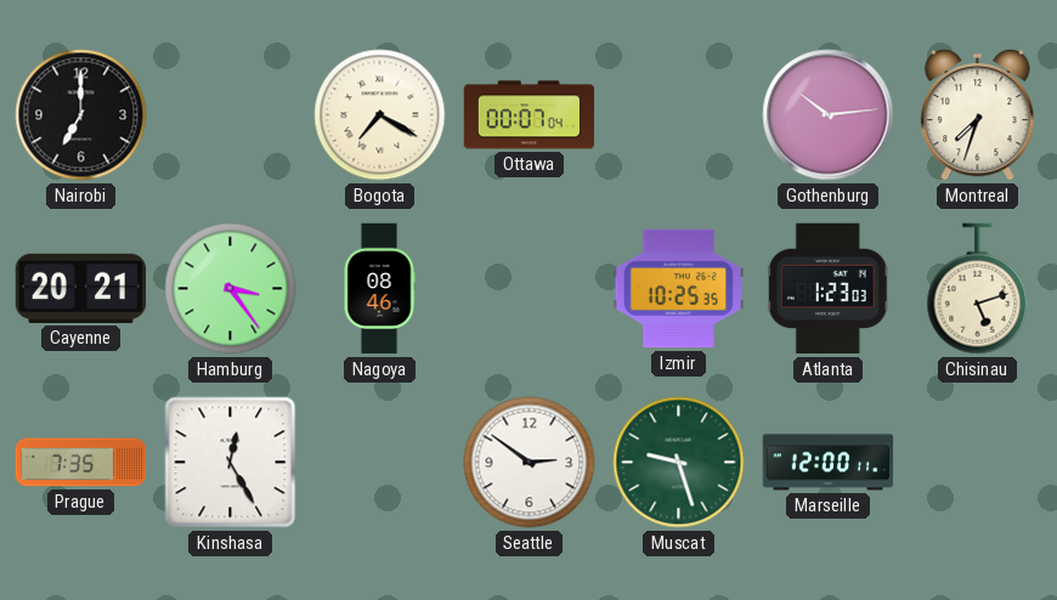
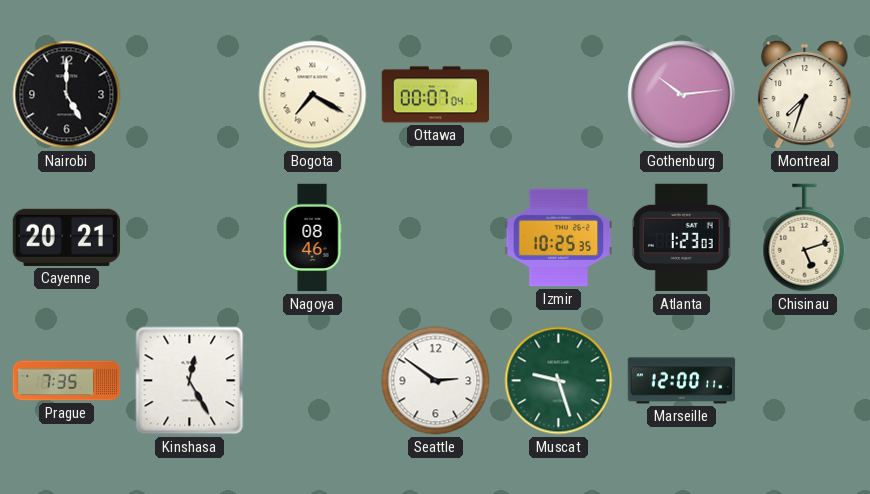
Nairobi: 7:00 -> 5:00
Hamburg: 3:24 -> none
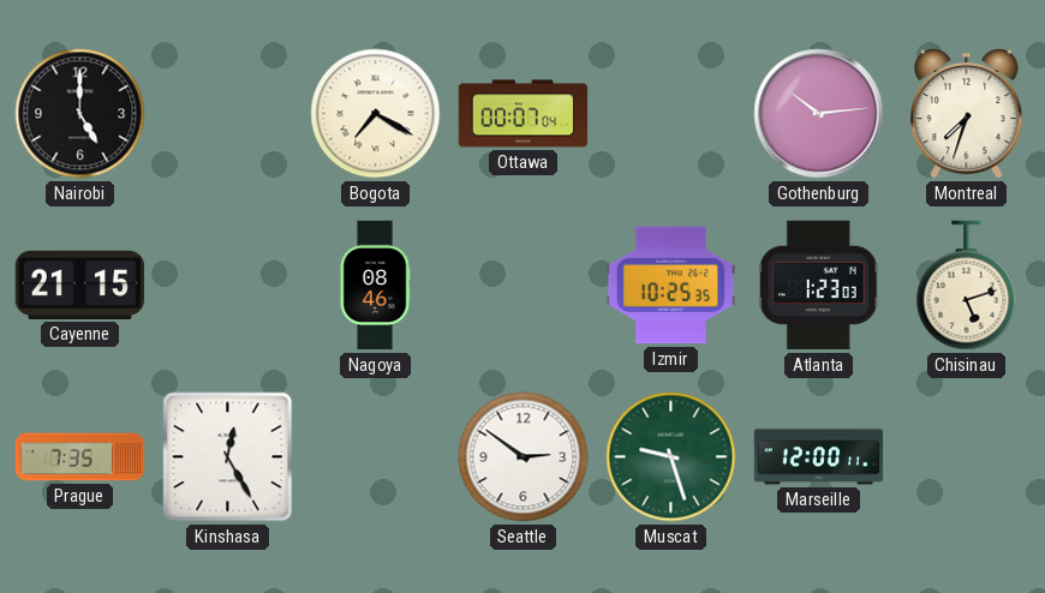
Cayenne: 20:21 -> 21:15
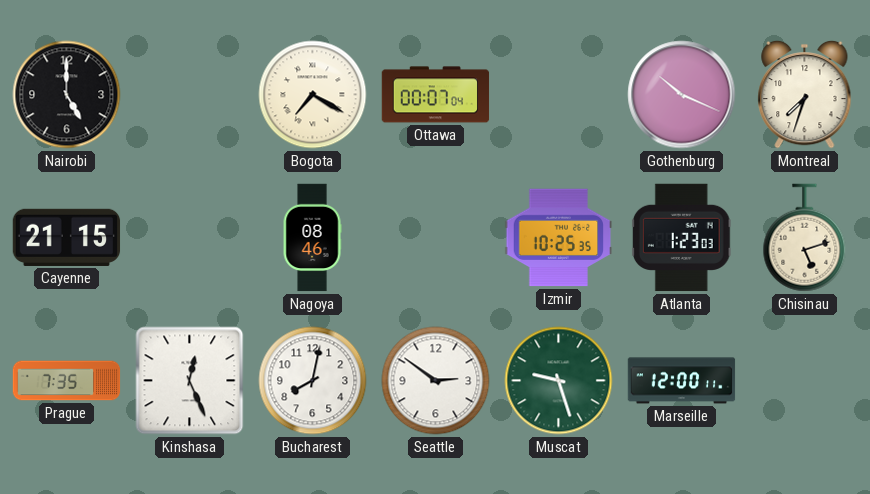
Gothenburg: 10:14 -> 10:19
Kinshasa: 12:25 -> 12:26
Bucharest: none -> 8:02
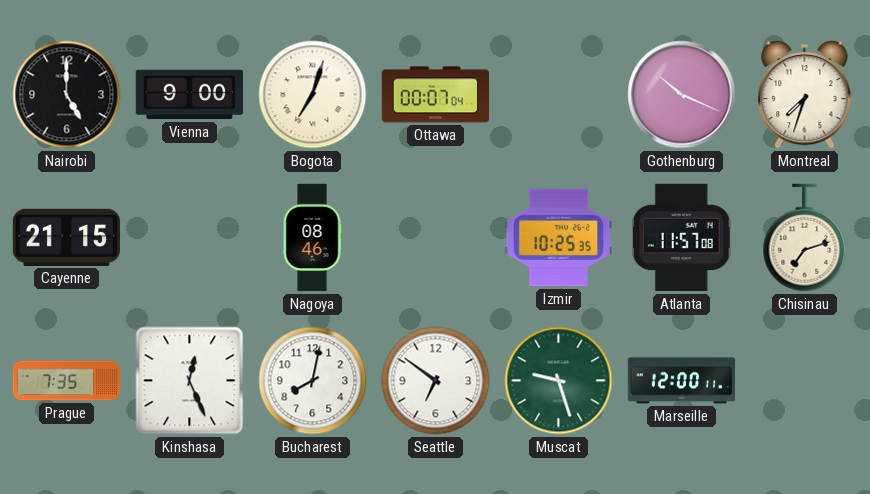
Vienna: none -> 9:00
Bogota: 7:20 -> 7:03
Atlanta: 1:23 -> 11:57
Chisinau: 5:12 -> 7:12
Seattle: 2:51 -> 6:51
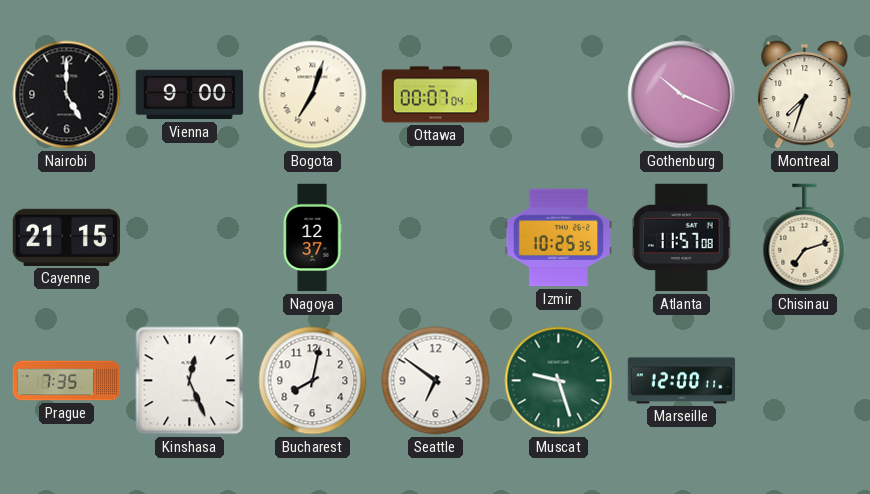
Nagoya: 08:46 -> 12:37
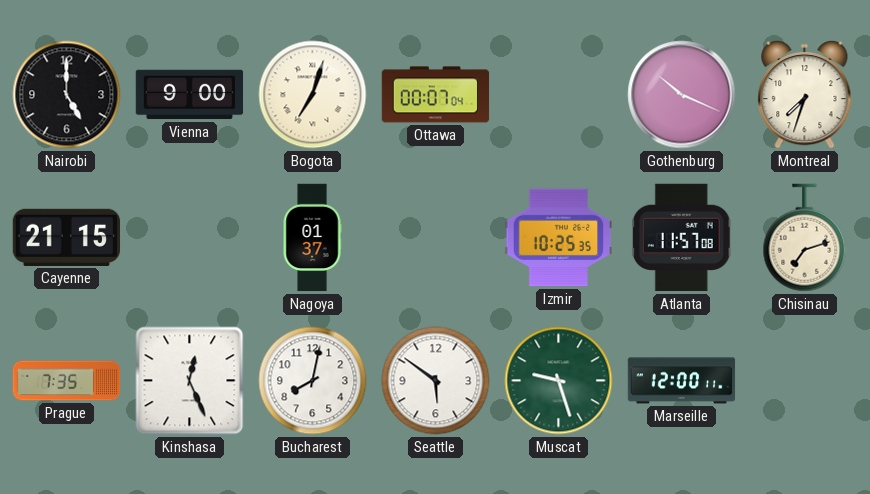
Nagoya: 12:37 -> 01:37
Seattle: 6:51 -> 5:51
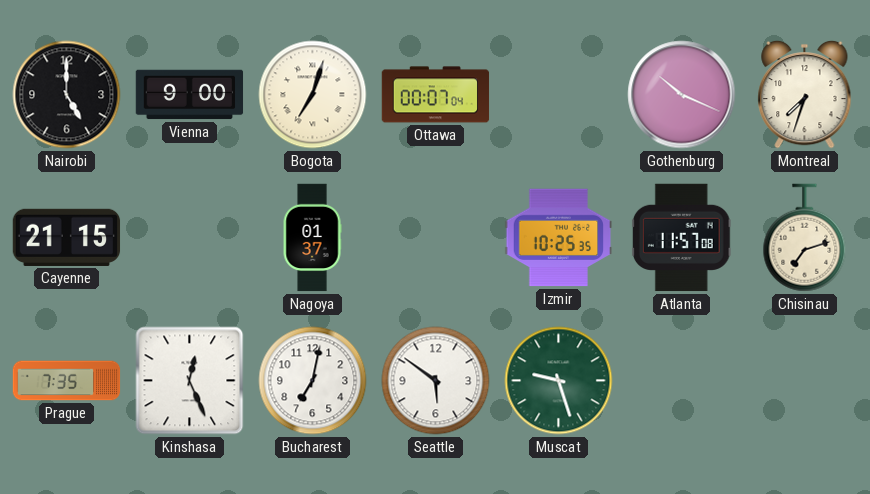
Bucharest: 8:02 -> 7:02
Marseille: 12:00 -> none
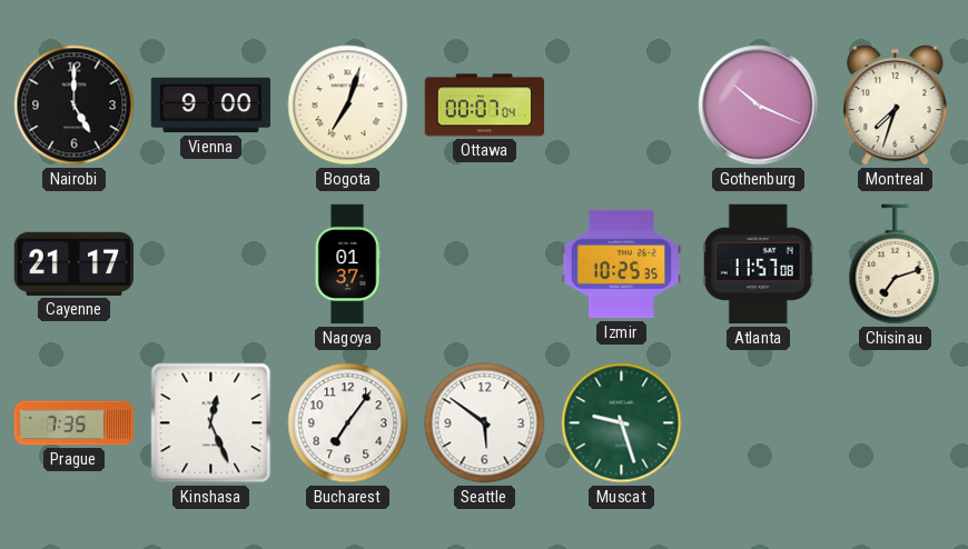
Cayenne: 21:15 -> 21:17
Bucharest: 7:02 -> 7:06
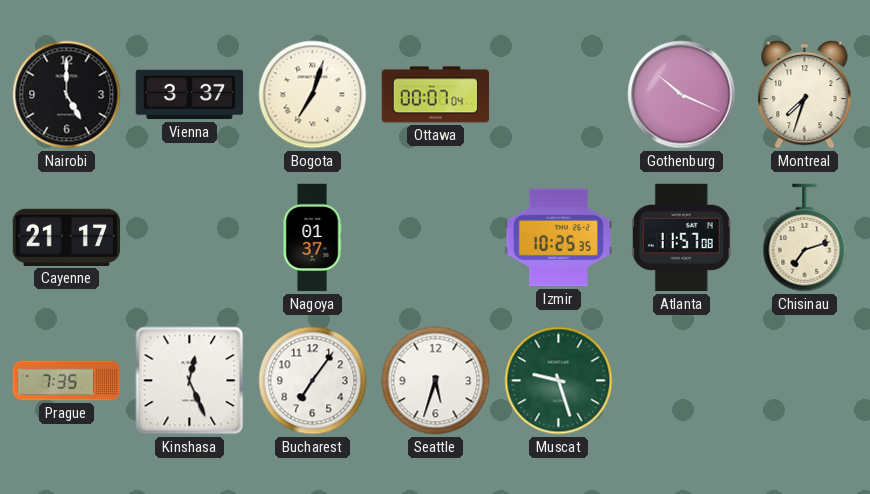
Vienna: 9:00 -> 3:37
Seattle: 5:51 -> 5:33
